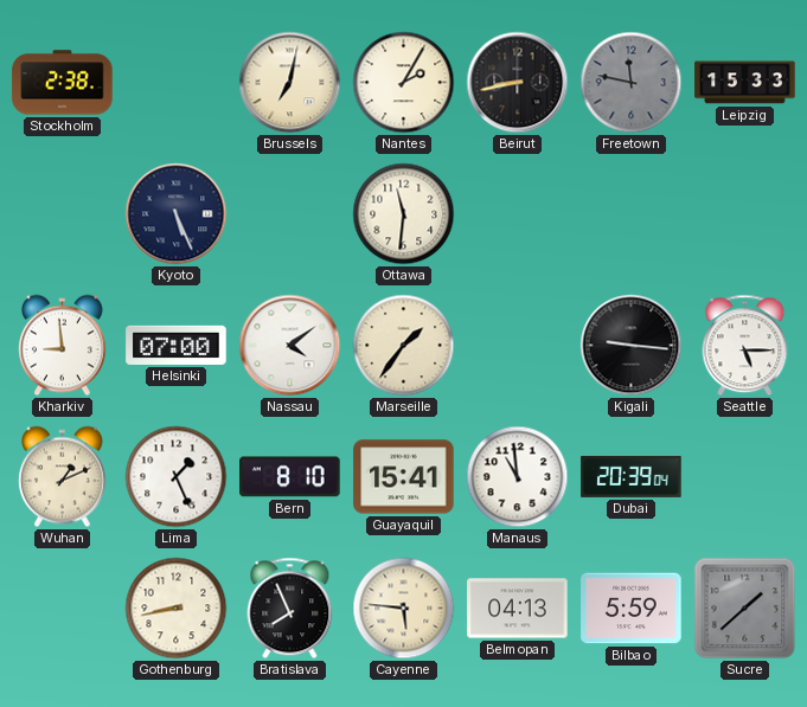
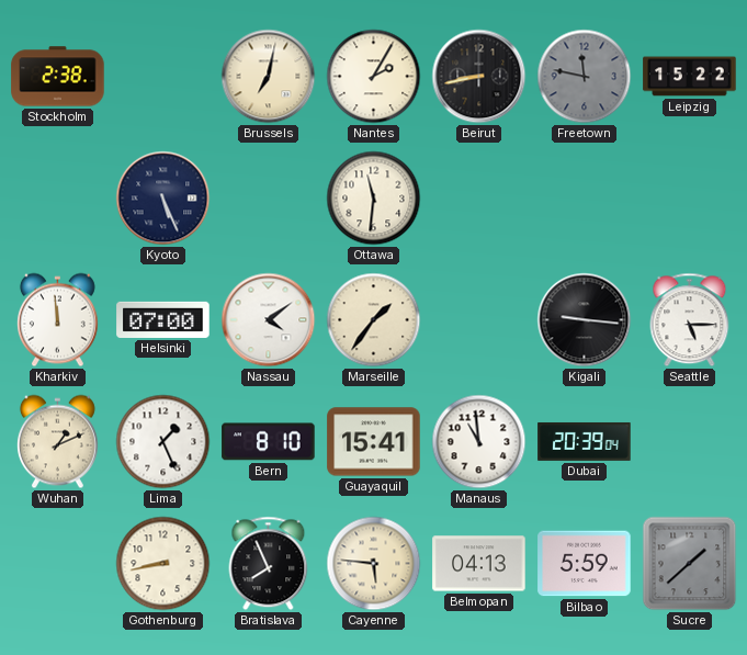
Leipzig: 15:33 -> 15:22
Kharkiv: 8:59 -> 11:59
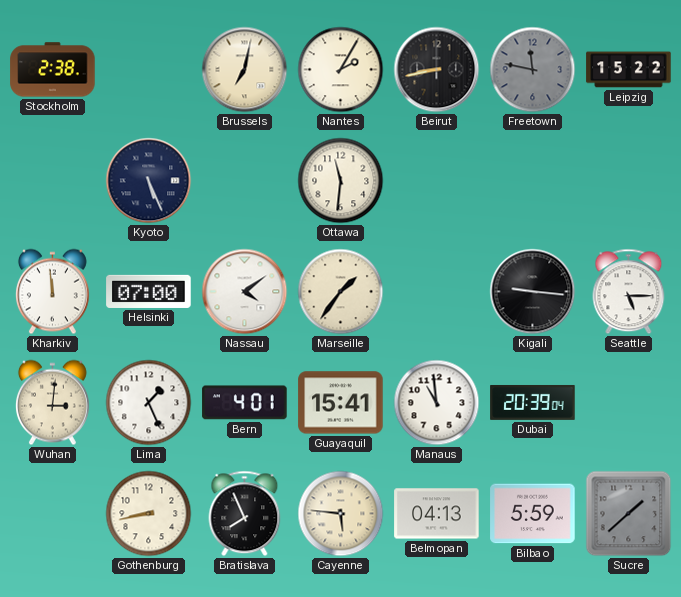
Wuhan: 1:11 -> 3:01
Bern: 8:10 -> 4:01
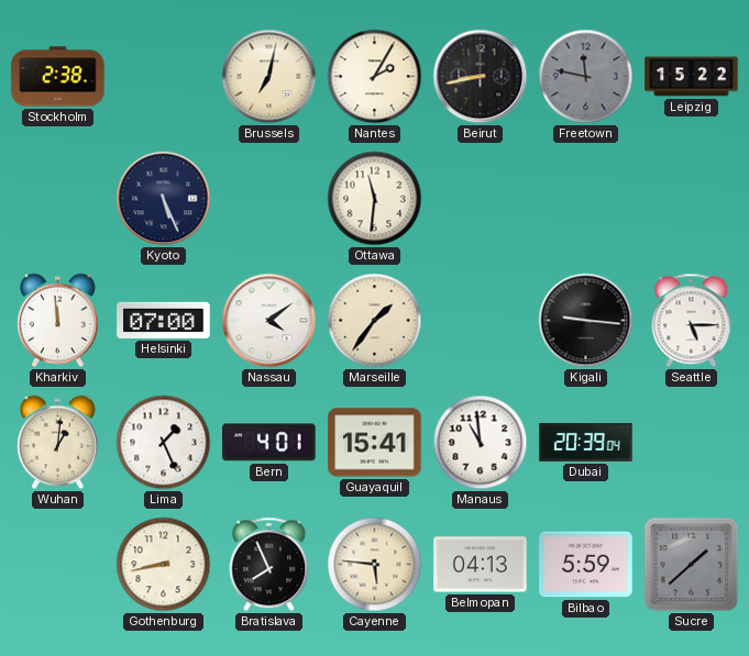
Wuhan: 3:01 -> 1:01
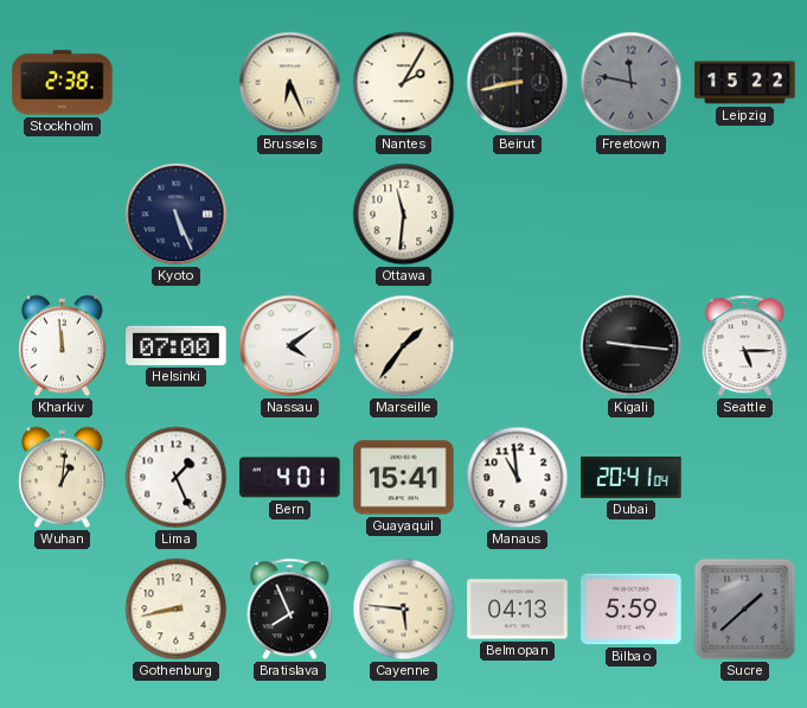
Brussels: 7:02 -> 6:26
Dubai: 20:39 -> 20:41
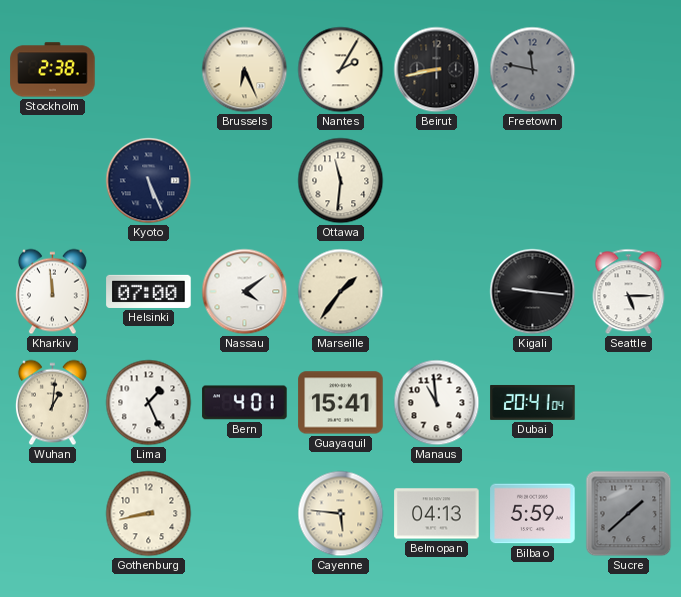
Leipzig: 15:22 -> none
Bratislava: 7:56 -> none
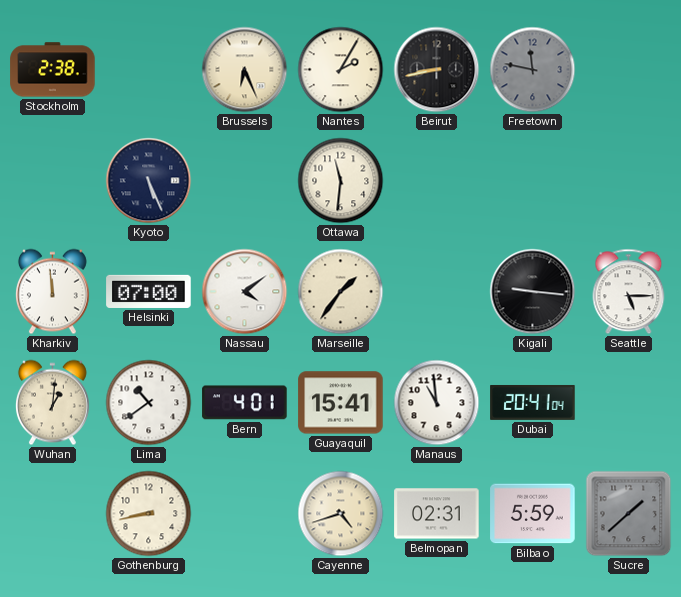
Lima: 1:26 -> 10:39
Cayenne: 5:46 -> 4:42
Belmopan: 04:13 -> 02:31
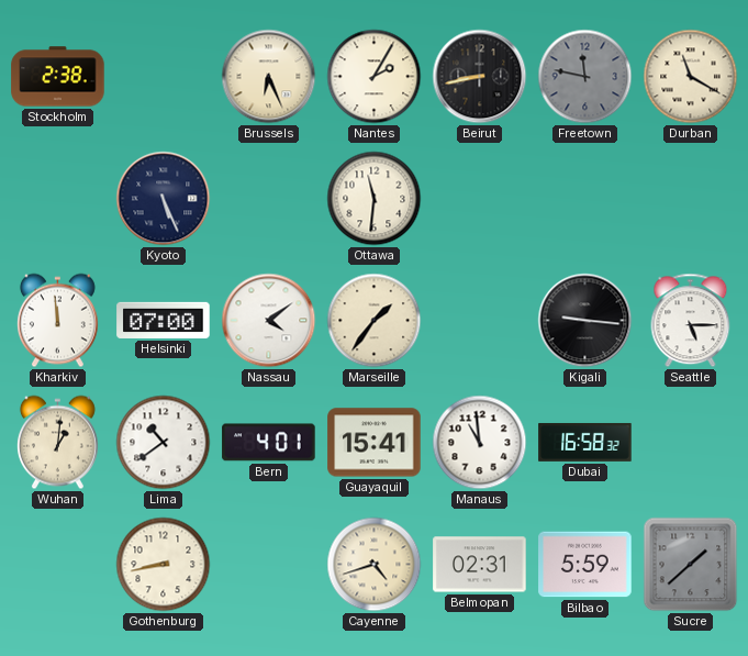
Durban: none -> 11:20
Dubai: 20:41 -> 16:58
